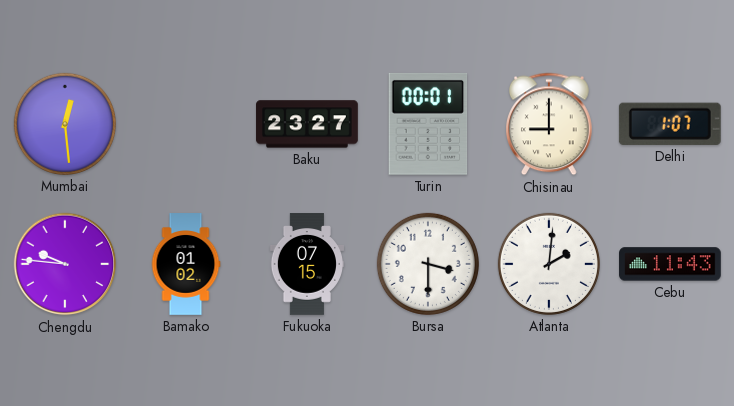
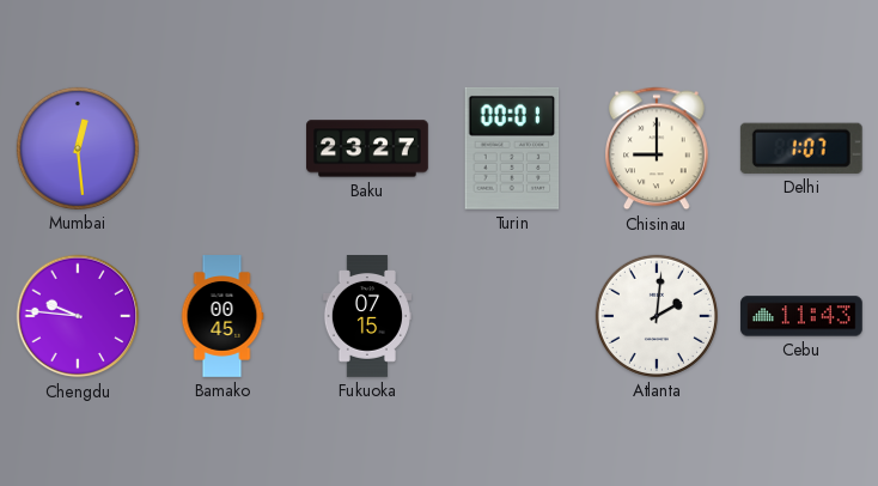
Bamako: 01:02 -> 00:45
Bursa: 3:30 -> none
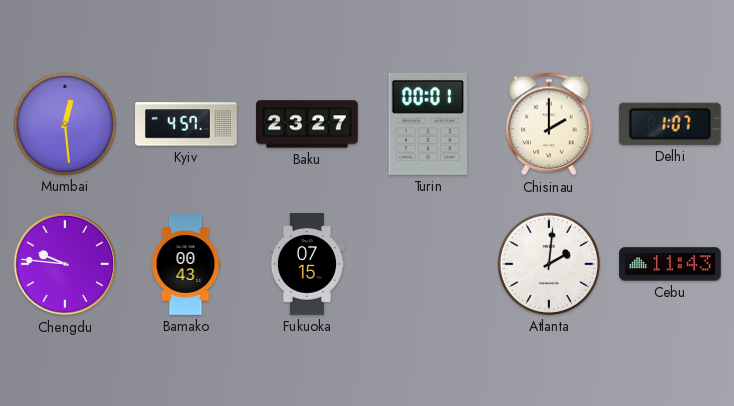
Kyiv: none -> 4:57
Chisinau: 9:00 -> 2:00
Bamako: 00:45 -> 00:43
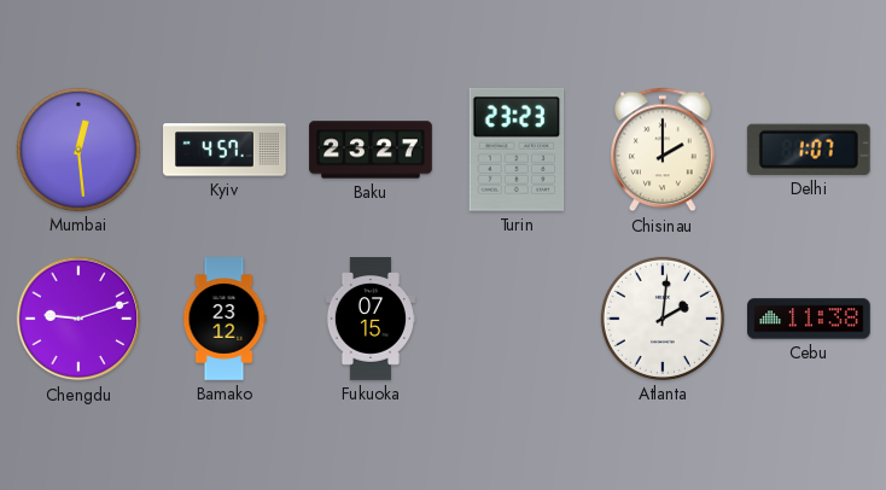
Turin: 00:01 -> 23:23
Chengdu: 9:46 -> 9:12
Bamako: 00:43 -> 23:12
Cebu: 11:43 -> 11:38
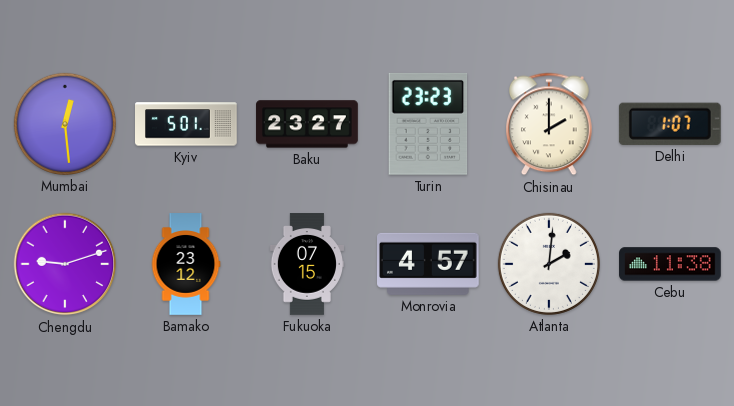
Kyiv: 4:57 -> 5:01
Monrovia: none -> 4:57
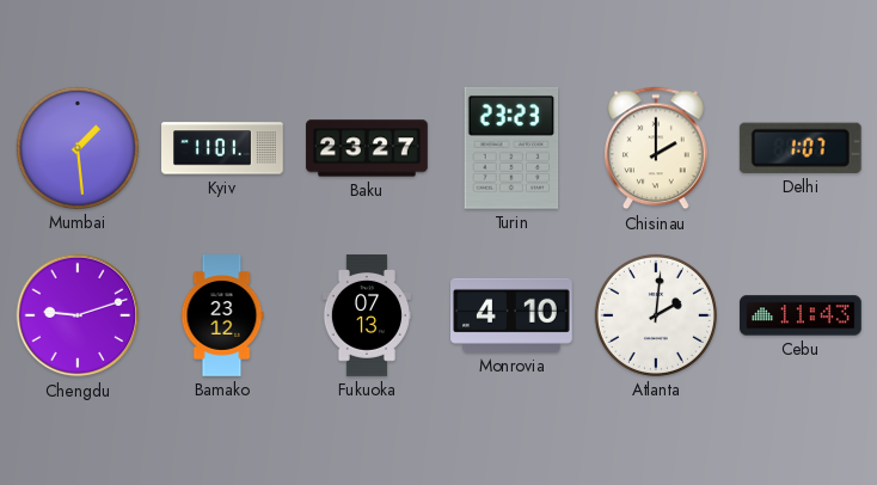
Mumbai: 12:29 -> 1:29
Kyiv: 5:01 -> 11:01
Fukuoka: 07:15 -> 07:13
Monrovia: 4:57 -> 4:10
Cebu: 11:38 -> 11:43
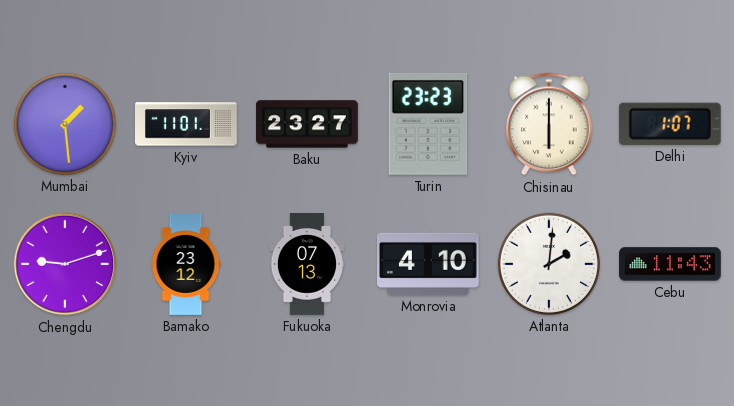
Chisinau: 2:00 -> 6:00
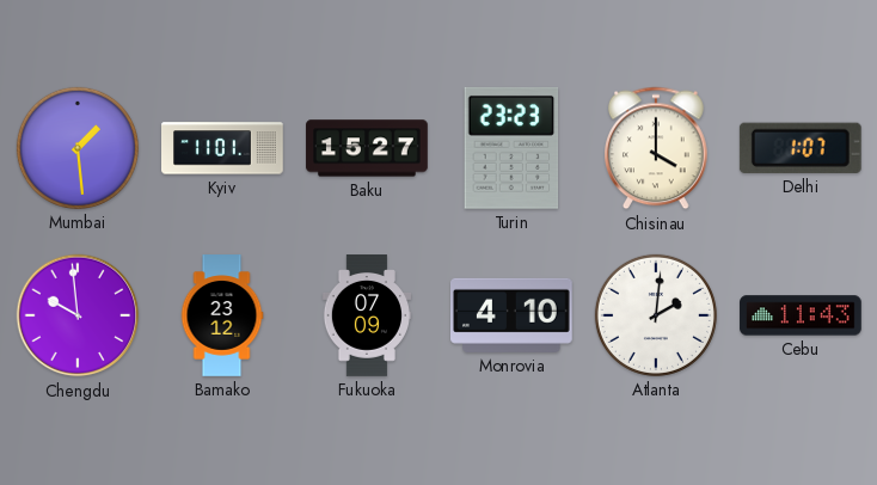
Baku: 23:27 -> 15:27
Chisinau: 6:00 -> 4:00
Chengdu: 9:12 -> 9:59
Fukuoka: 07:13 -> 07:09
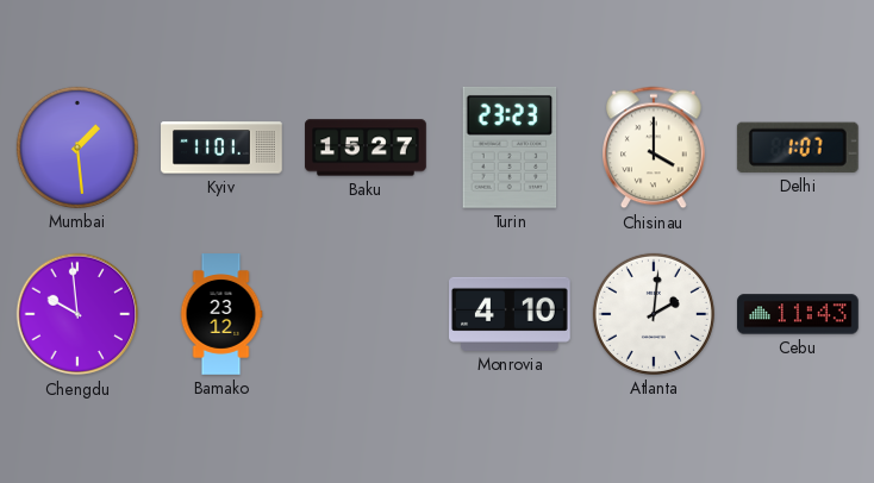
Fukuoka: 07:09 -> none
